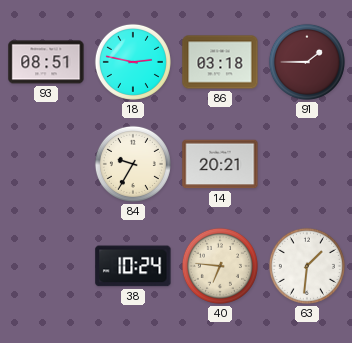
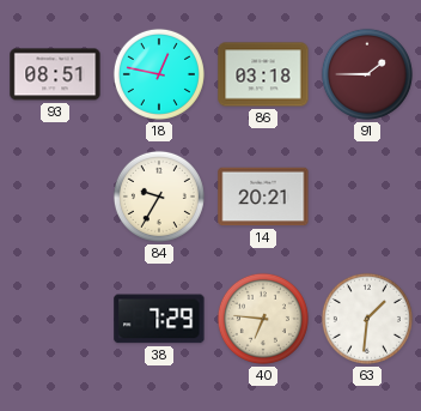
18: 2:47 -> 12:47
38: 10:24 -> 7:29
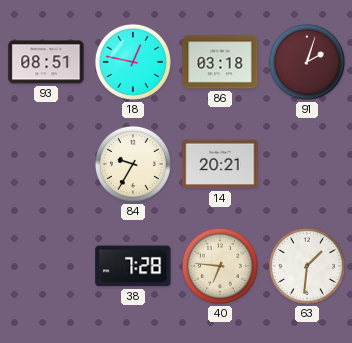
91: 1:45 -> 2:03
38: 7:29 -> 7:28
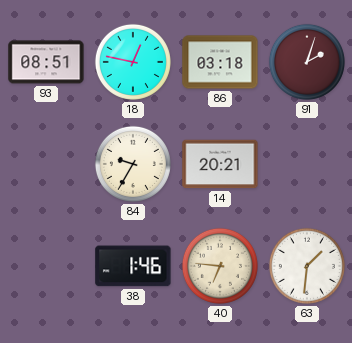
38: 7:28 -> 1:46
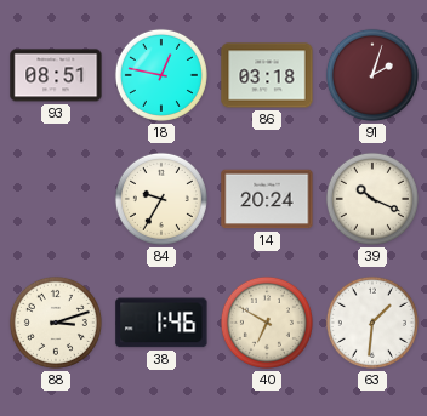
14: 20:21 -> 20:24
39: none -> 10:19
88: none -> 3:12
40: 6:46 -> 6:50
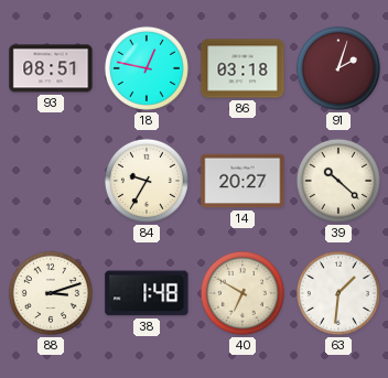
14: 20:24 -> 20:27
39: 10:19 -> 10:22
38: 1:46 -> 1:48
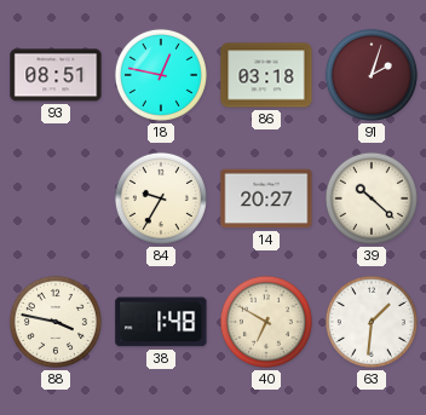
88: 3:12 -> 3:47
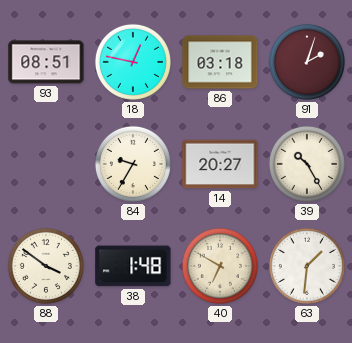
39: 10:22 -> 10:25
88: 3:47 -> 3:51
